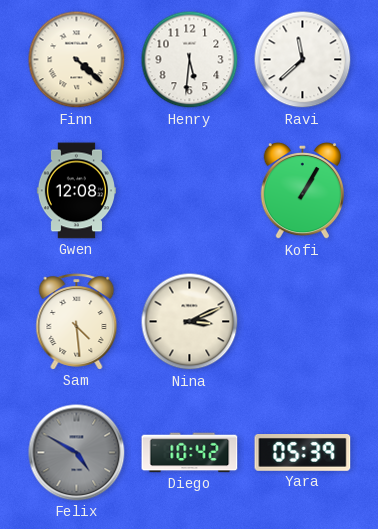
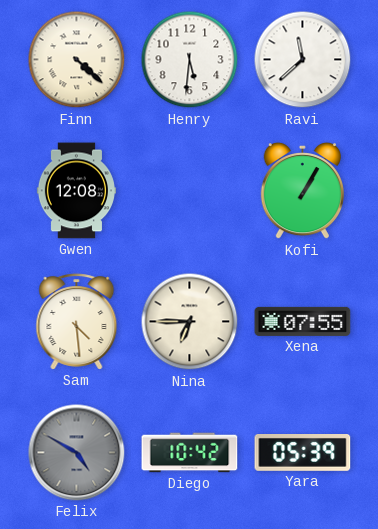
Nina: 3:11 -> 6:45
Xena: none -> 07:55
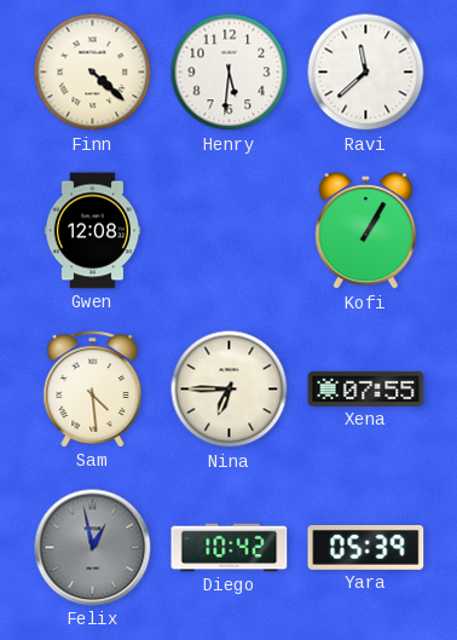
Felix: 4:50 -> 12:58
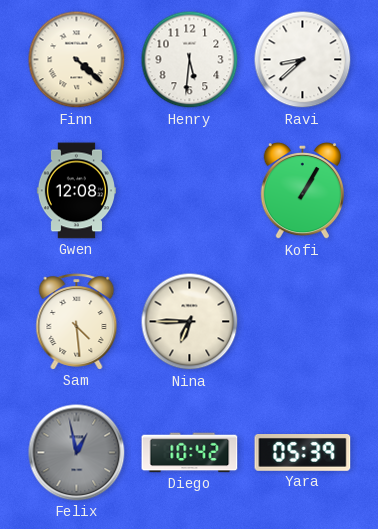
Ravi: 11:38 -> 8:38
Xena: 07:55 -> none
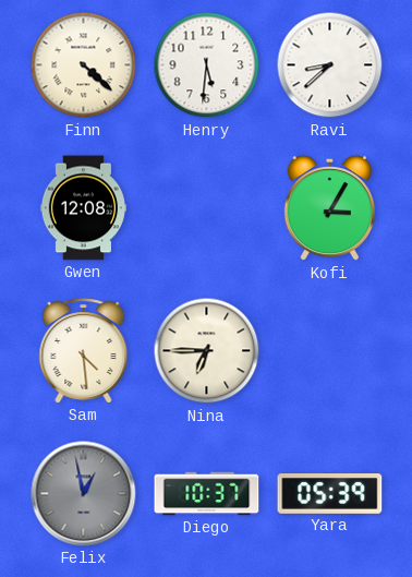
Kofi: 1:05 -> 3:05
Diego: 10:42 -> 10:37
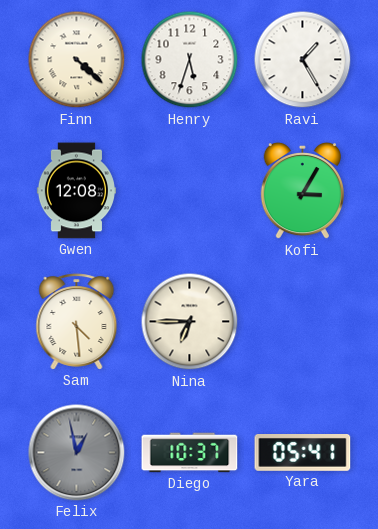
Henry: 5:31 -> 5:33
Ravi: 8:38 -> 1:25
Yara: 05:39 -> 05:41
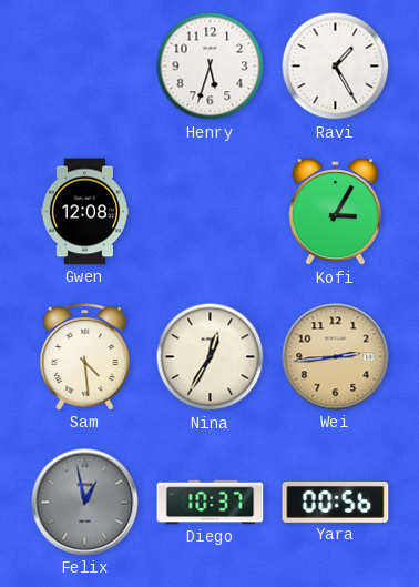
Finn: 4:22 -> none
Nina: 6:45 -> 12:35
Wei: none -> 2:44
Yara: 05:41 -> 00:56
